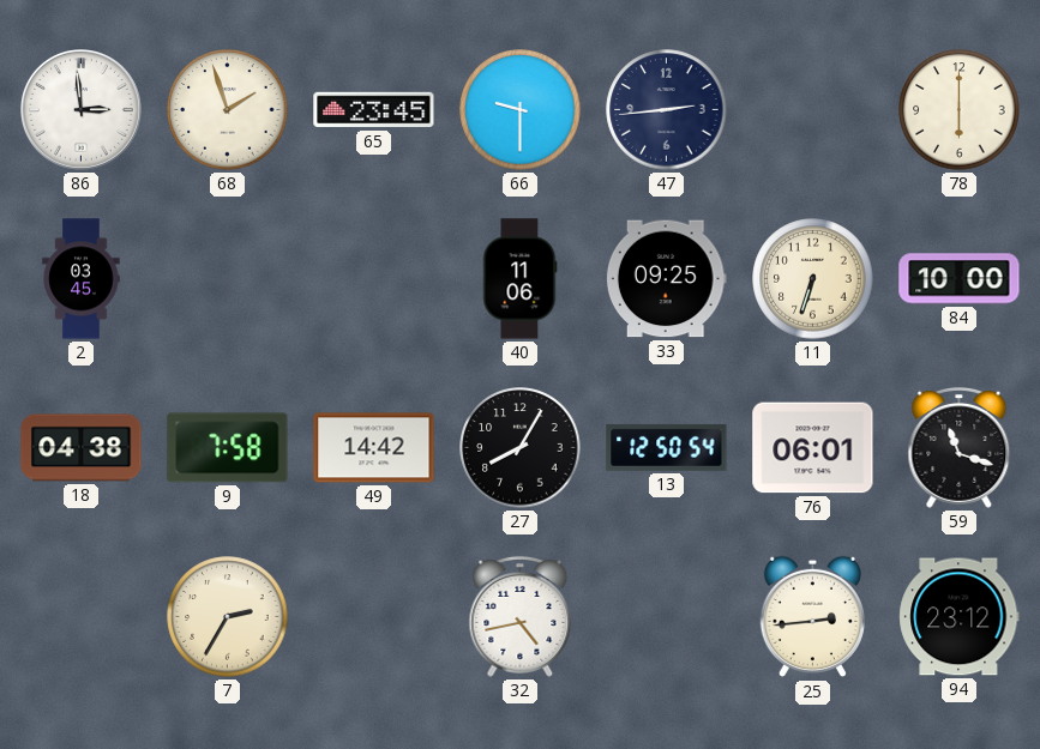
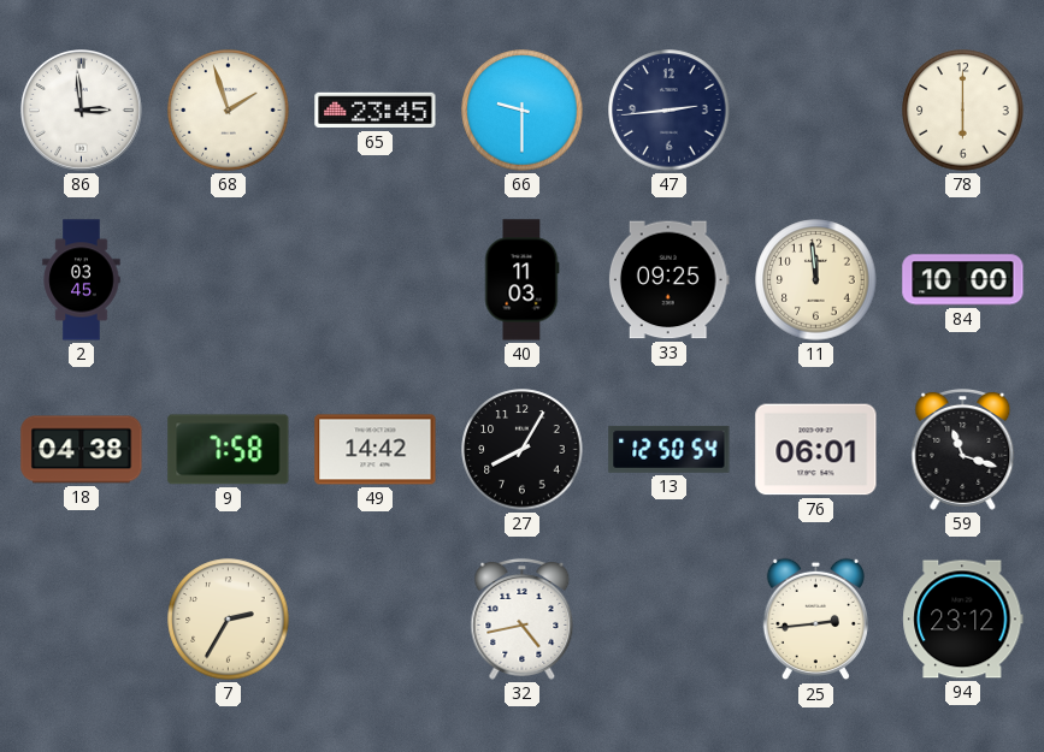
40: 11:06 -> 11:03
11: 6:33 -> 11:59
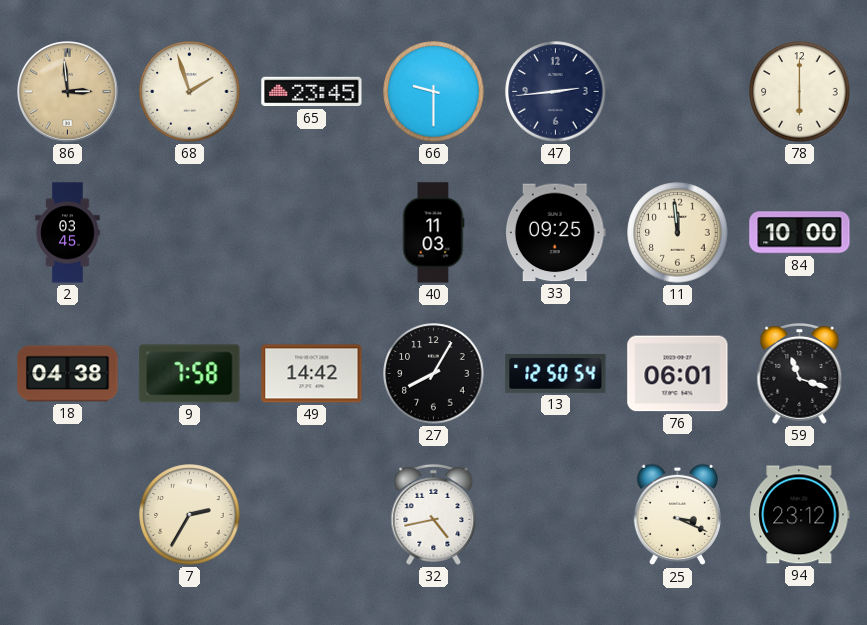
86 dial: white -> champagne
25: 2:44 -> 3:19
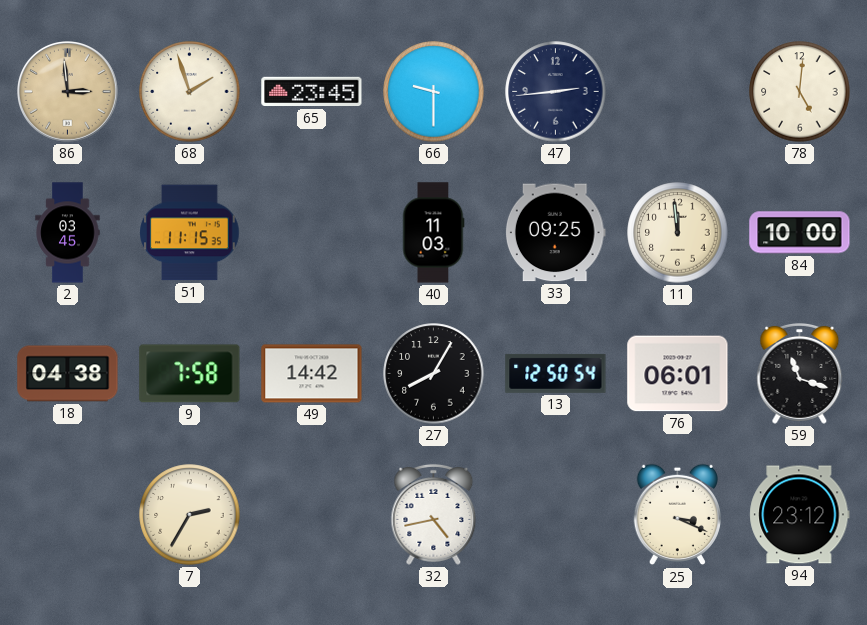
78: 6:00 -> 5:01
51: none -> 11:15
